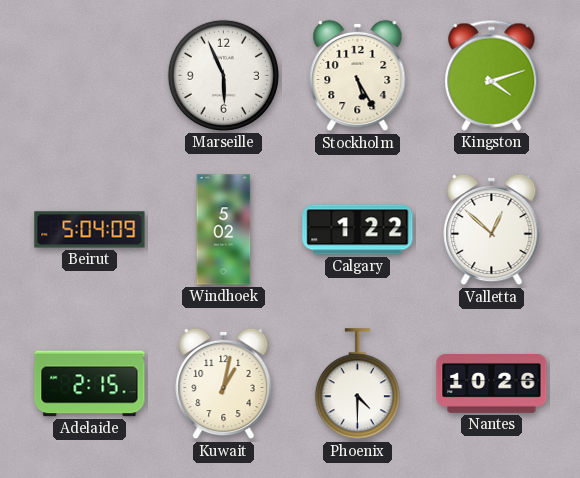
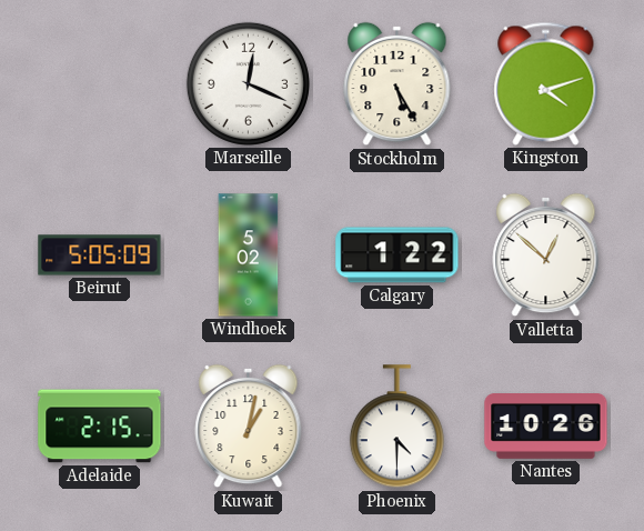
Marseille: 5:56 -> 12:19
Beirut: 5:04 -> 5:05
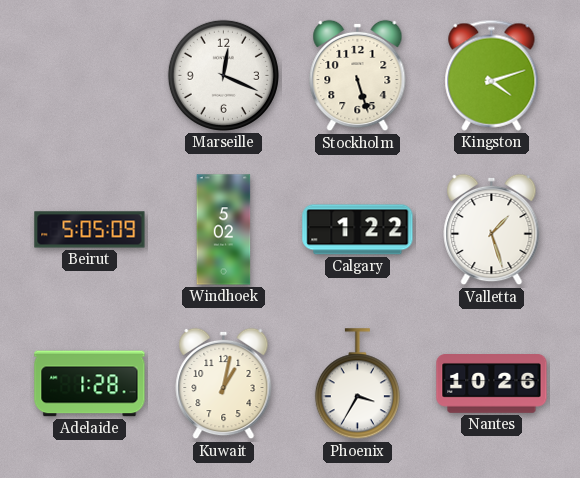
Stockholm: 5:25 -> 5:27
Valletta: 12:52 -> 1:27
Adelaide: 2:15 -> 1:28
Phoenix: 4:30 -> 3:35
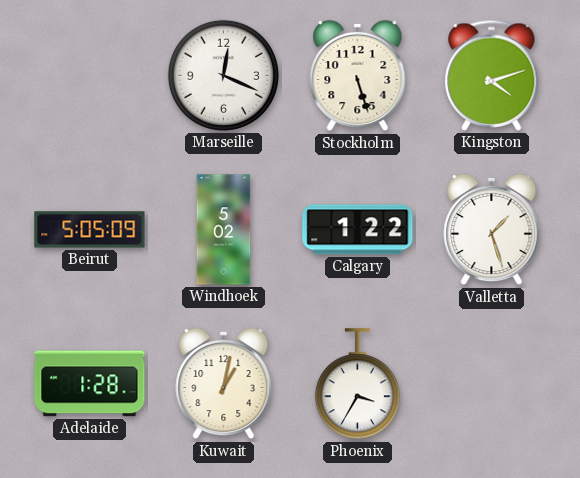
Nantes: 10:26 -> none
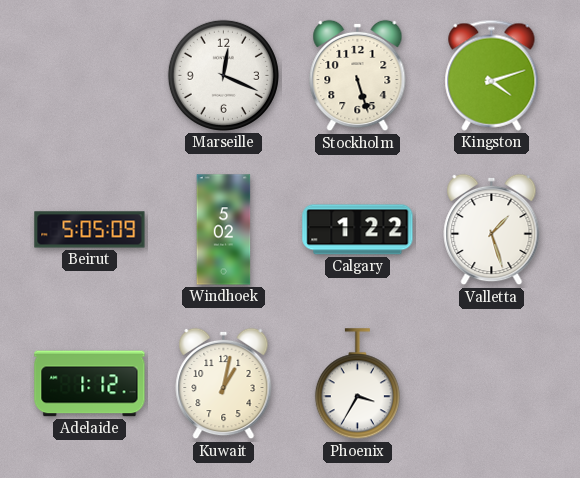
Adelaide: 1:28 -> 1:12
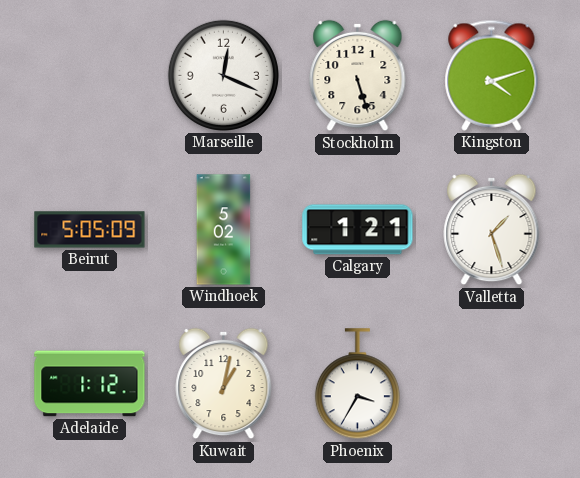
Calgary: 1:22 -> 1:21
